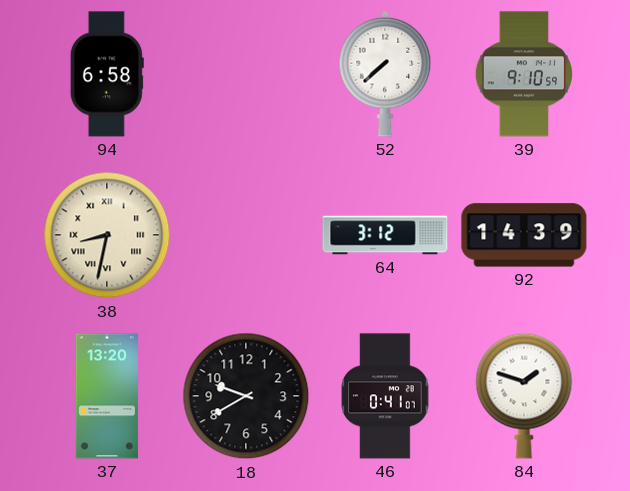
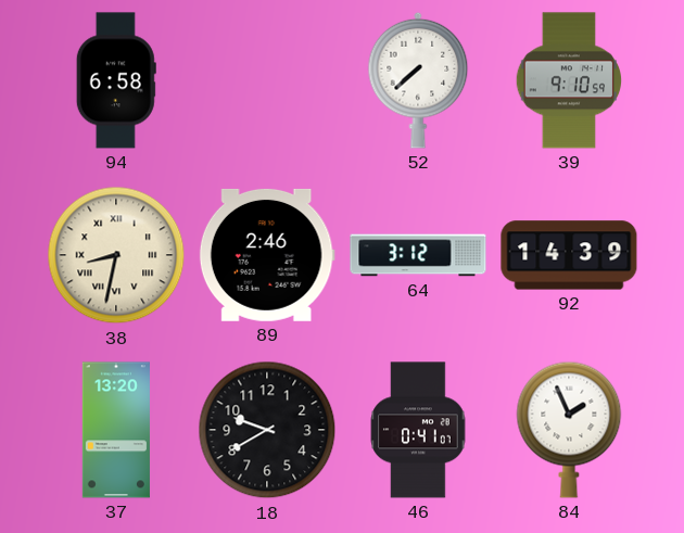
89: none -> 2:46
84: 1:48 -> 1:56
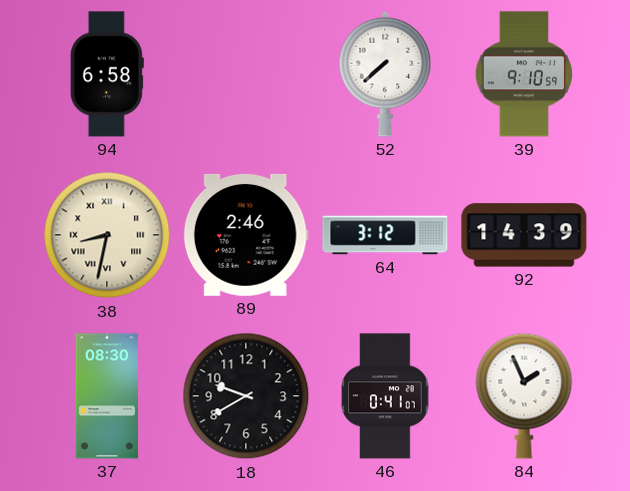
37: 13:20 -> 08:30
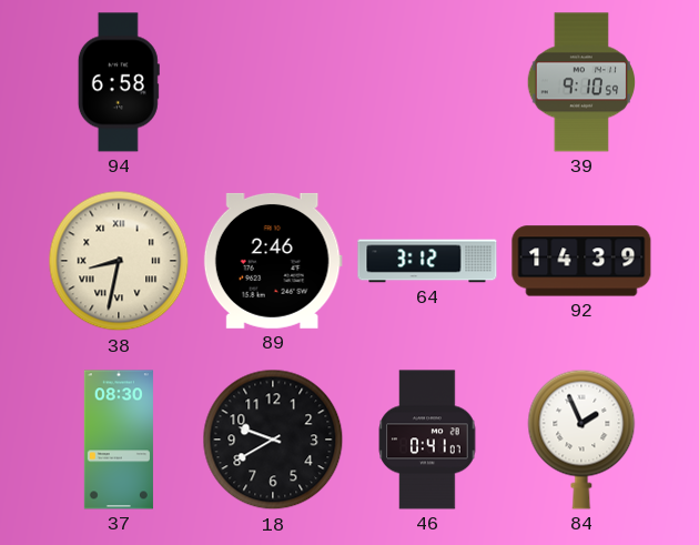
52: 7:38 -> none
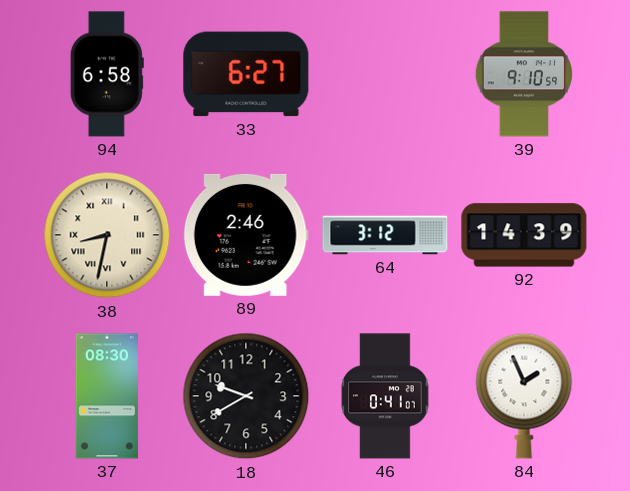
33: none -> 6:27
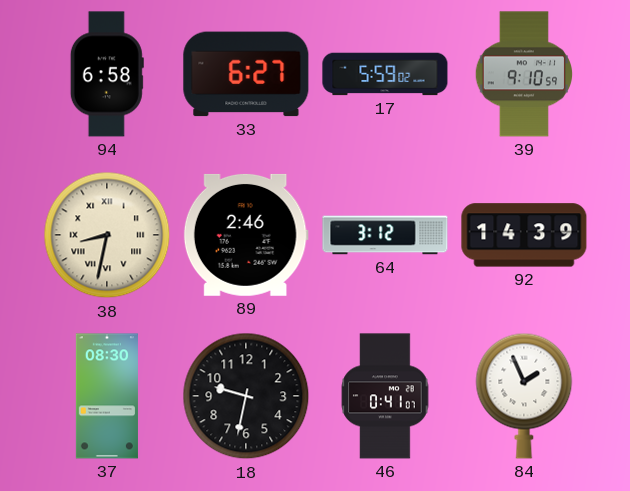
17: none -> 5:59
18: 9:40 -> 9:32
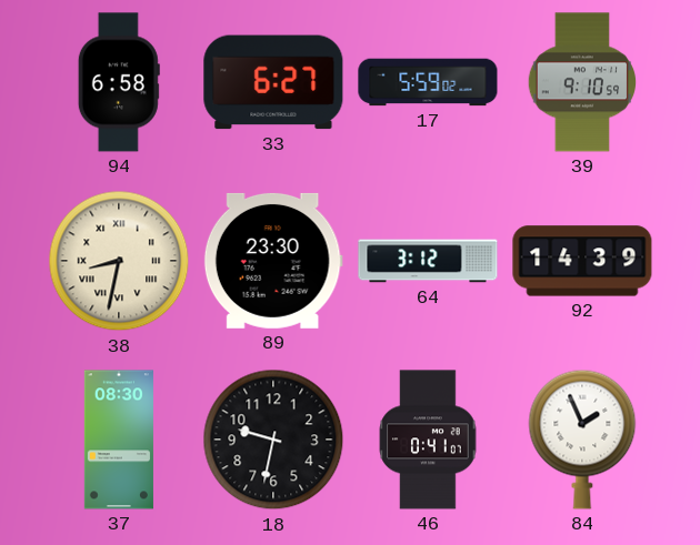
89: 2:46 -> 23:30
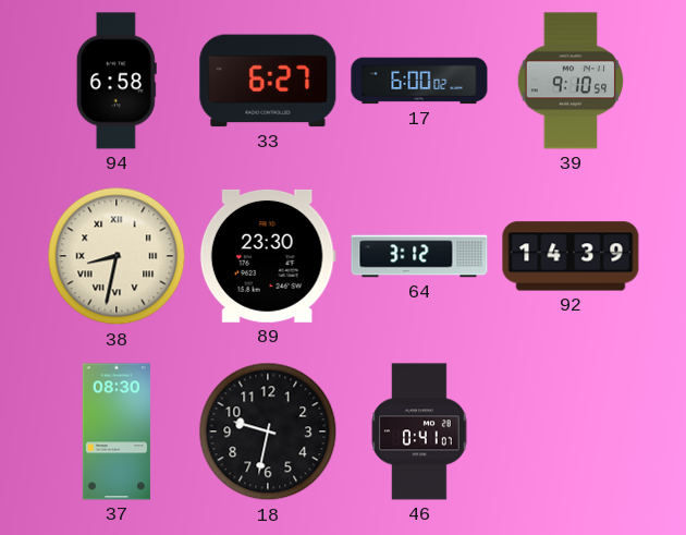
17: 5:59 -> 6:00
84: 1:56 -> none
